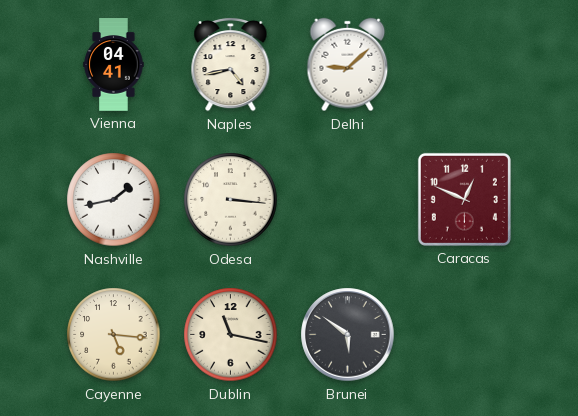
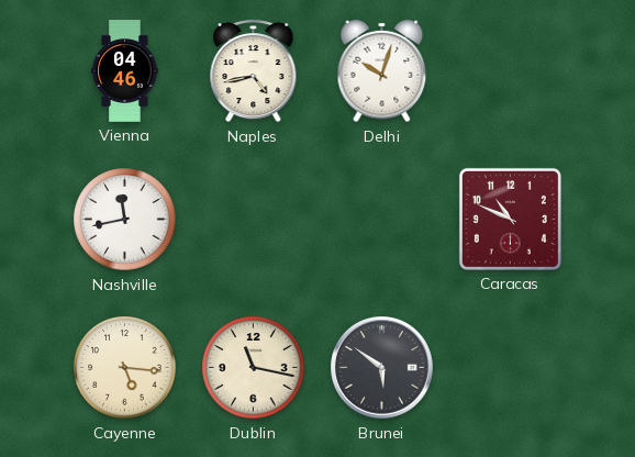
Vienna: 04:41 -> 04:46
Delhi: 9:08 -> 10:03
Nashville: 1:43 -> 11:43
Odesa: 3:16 -> none
Caracas: 12:49 -> 10:49
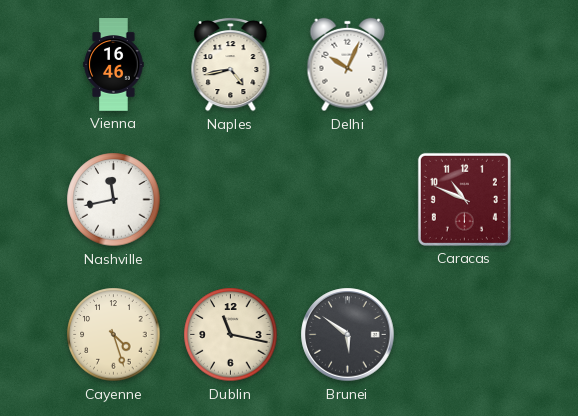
Vienna: 04:46 -> 16:46
Delhi: 10:03 -> 10:04
Cayenne: 5:16 -> 4:27
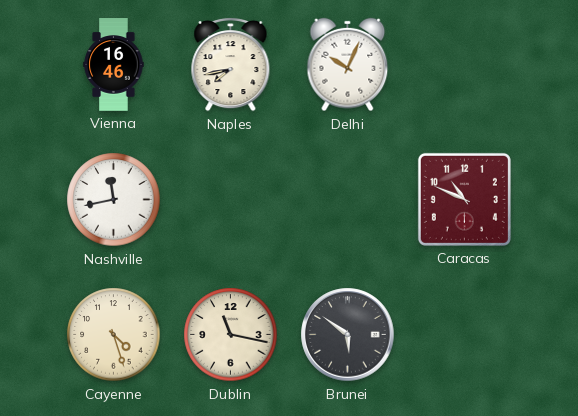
Naples: 4:43 -> 7:43
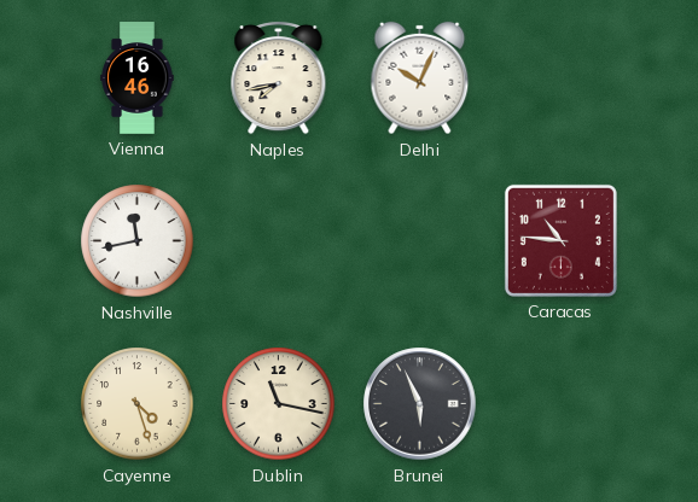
Caracas: 10:49 -> 10:46
Brunei: 5:51 -> 5:56
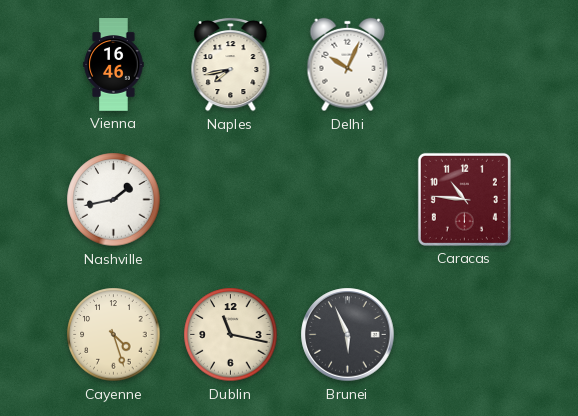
Nashville: 11:43 -> 1:43
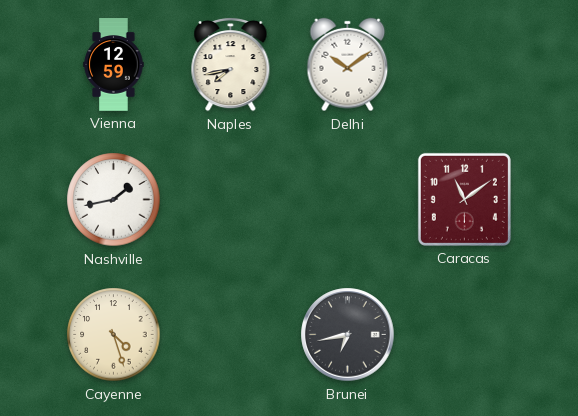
Vienna: 16:46 -> 12:59
Delhi: 10:04 -> 10:09
Caracas: 10:46 -> 11:09
Dublin: 11:17 -> none
Brunei: 5:56 -> 6:43
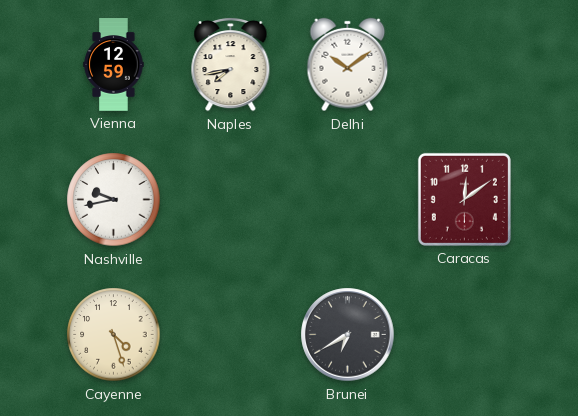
Nashville: 1:43 -> 9:43
Caracas: 11:09 -> 12:09
Brunei: 6:43 -> 6:40
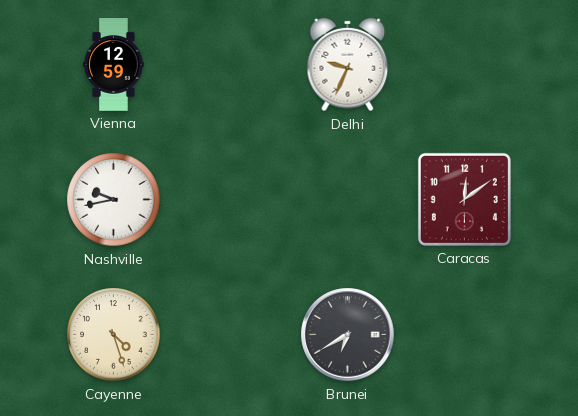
Naples: 7:43 -> none
Delhi: 10:09 -> 9:34
